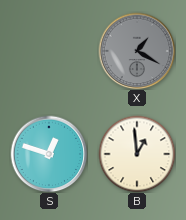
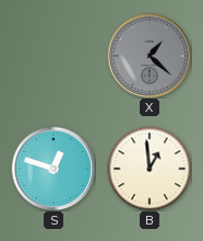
X: 1:20 -> 1:22
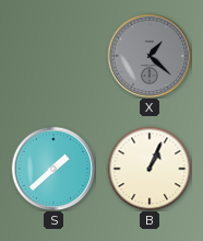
S: 12:48 -> 1:38
B: 12:59 -> 1:04
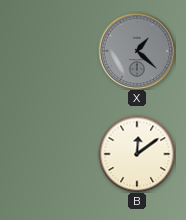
S: 1:38 -> none
B: 1:04 -> 12:09
